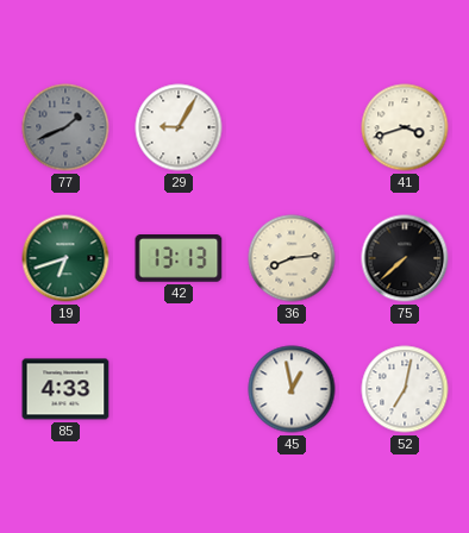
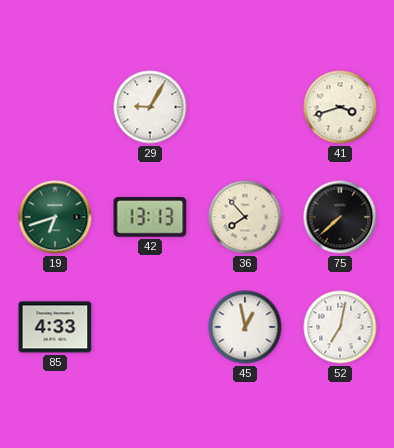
77: 1:41 -> none
36: 8:14 -> 7:53
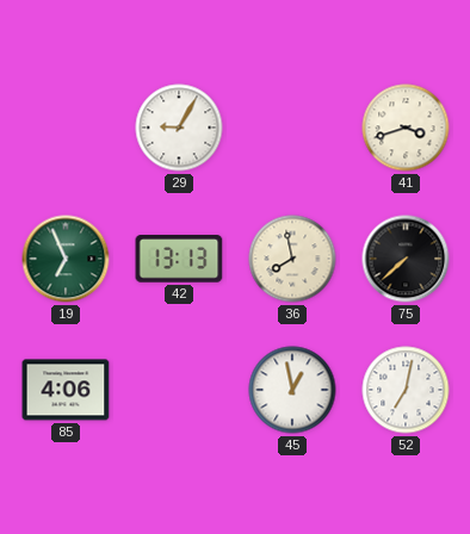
19: 6:42 -> 6:56
36: 7:53 -> 7:58
85: 4:33 -> 4:06
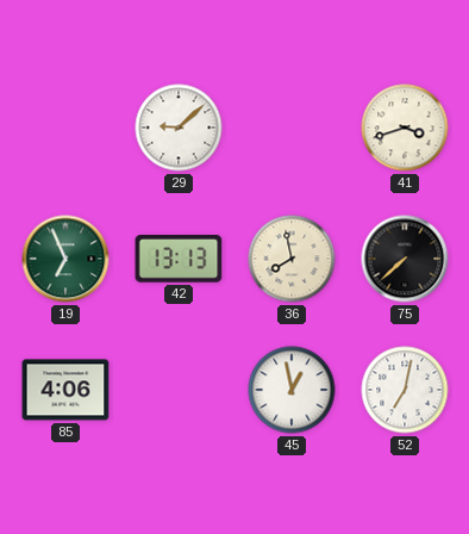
29: 9:05 -> 9:08
